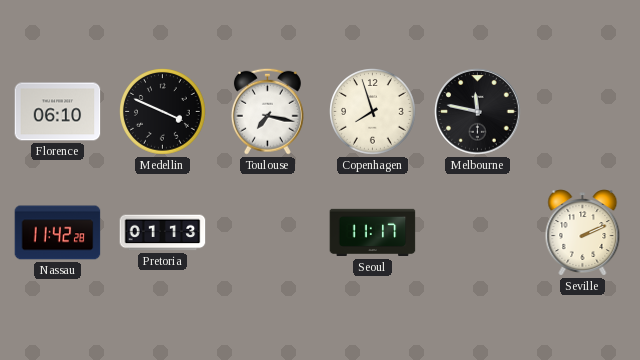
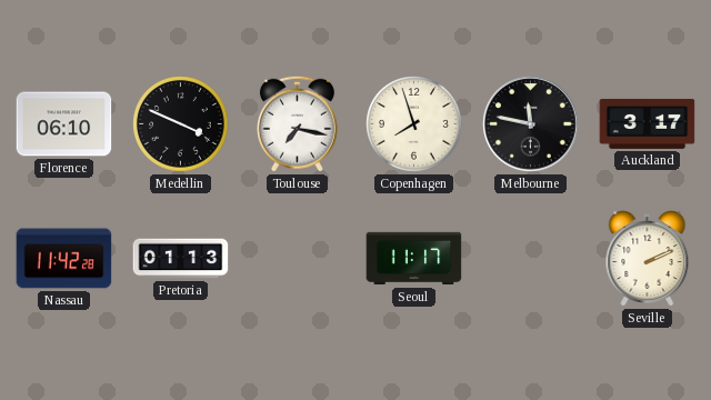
Auckland: none -> 3:17
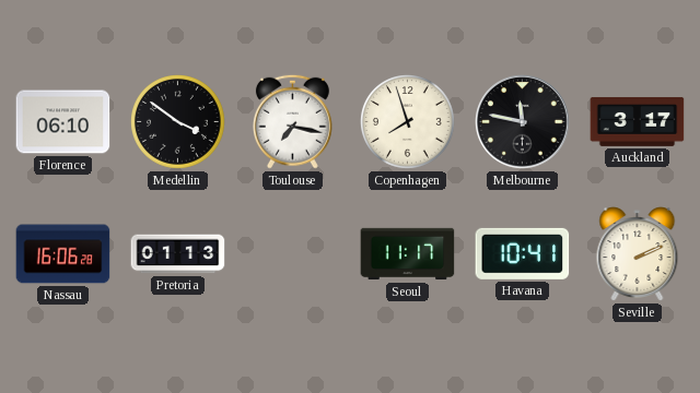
Medellin: 3:49 -> 3:51
Nassau: 11:42 -> 16:06
Havana: none -> 10:41
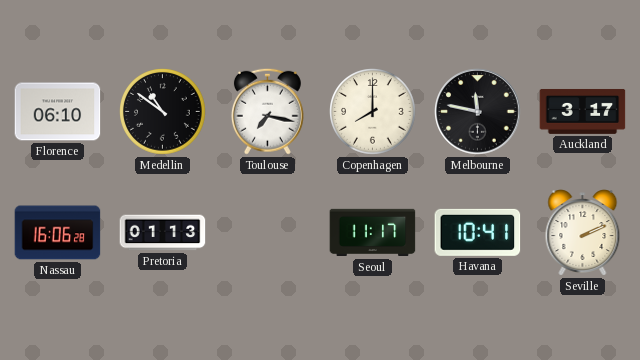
Medellin: 3:51 -> 10:51
Copenhagen: 7:57 -> 8:00
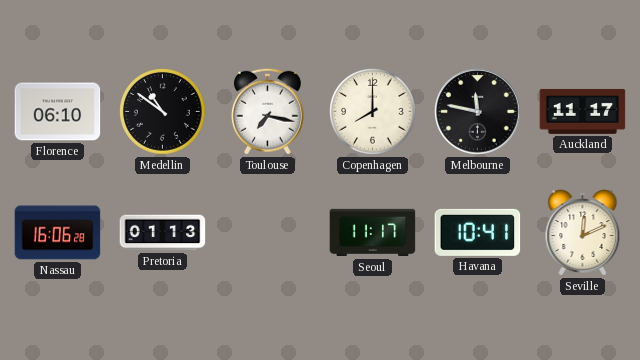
Auckland: 3:17 -> 11:17
Seville: 2:11 -> 12:11
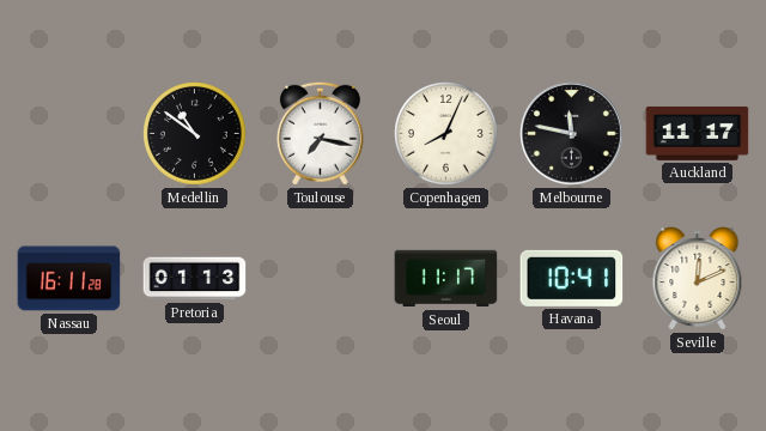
Florence: 06:10 -> none
Copenhagen: 8:00 -> 8:04
Nassau: 16:06 -> 16:11
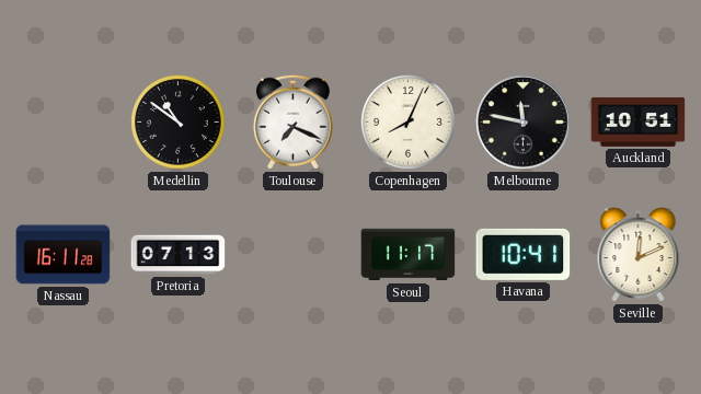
Toulouse: 7:17 -> 7:19
Auckland: 11:17 -> 10:51
Pretoria: 01:13 -> 07:13
